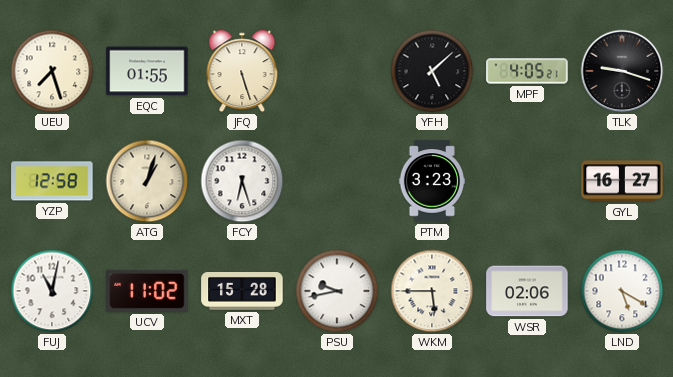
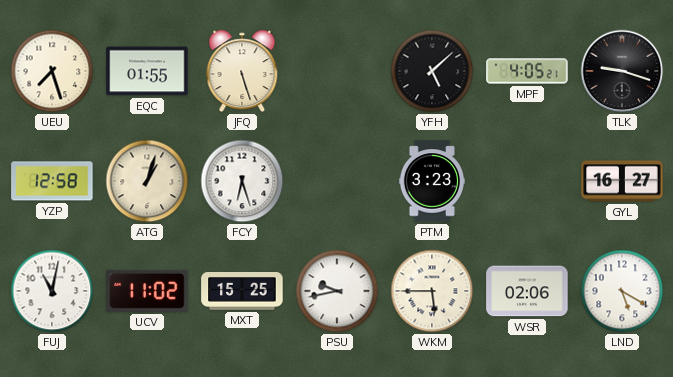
MXT: 15:28 -> 15:25
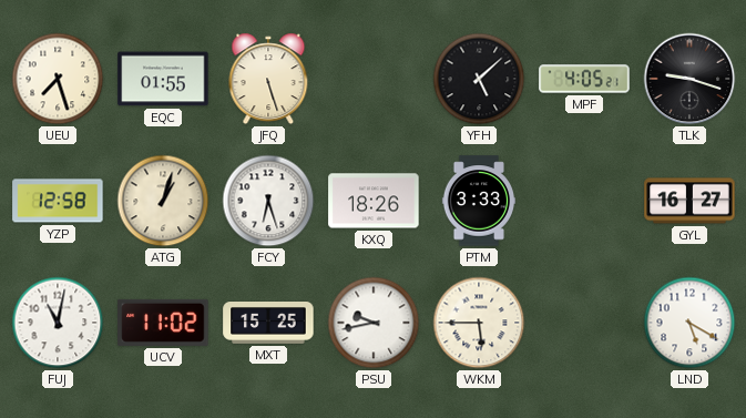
KXQ: none -> 18:26
PTM: 3:23 -> 3:33
WSR: 02:06 -> none
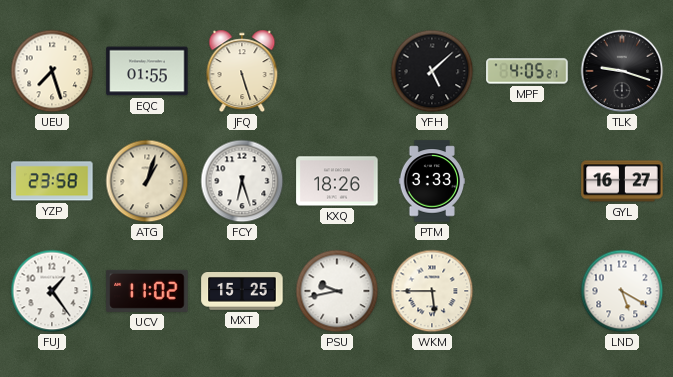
YZP: 12:58 -> 23:58
FUJ: 11:02 -> 1:24
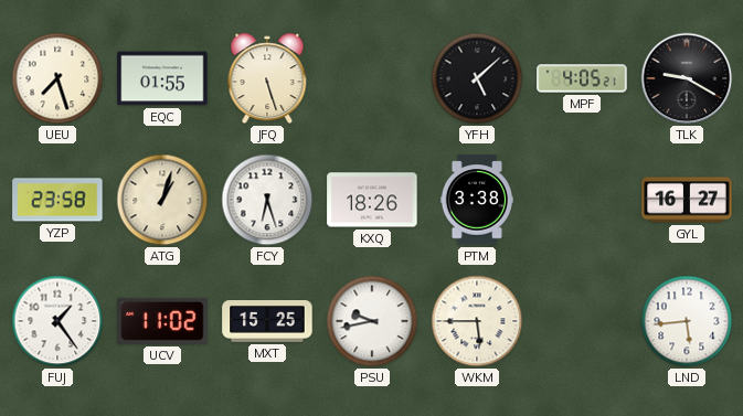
TLK: 9:18 -> 9:20
PTM: 3:33 -> 3:38
LND: 5:20 -> 5:44
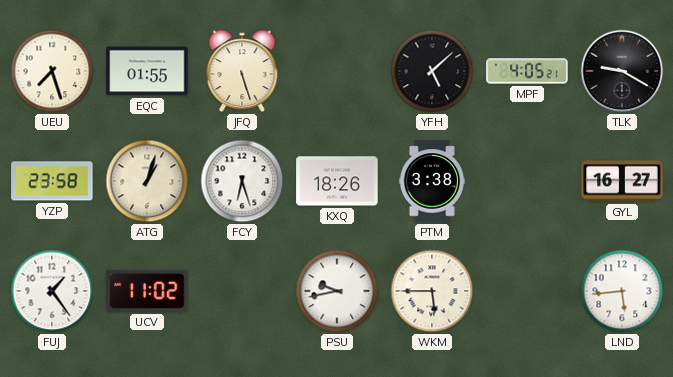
MXT: 15:25 -> none
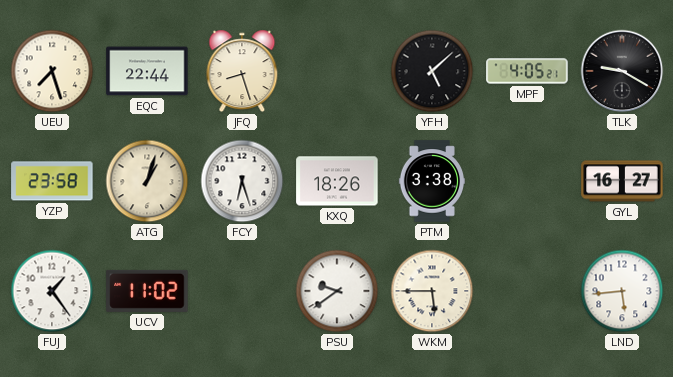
EQC: 01:55 -> 22:44
JFQ: 5:27 -> 8:27
PSU: 9:43 -> 9:39
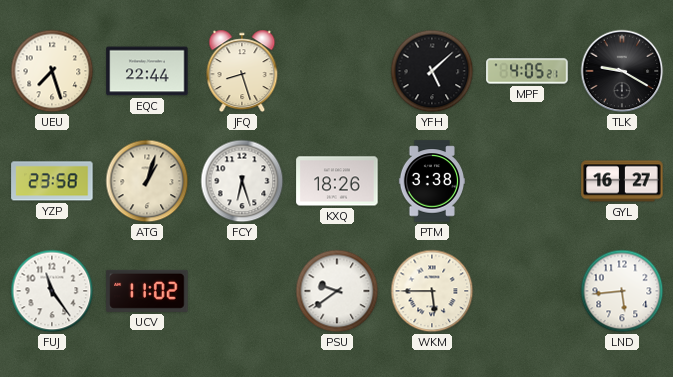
FUJ: 1:24 -> 11:24
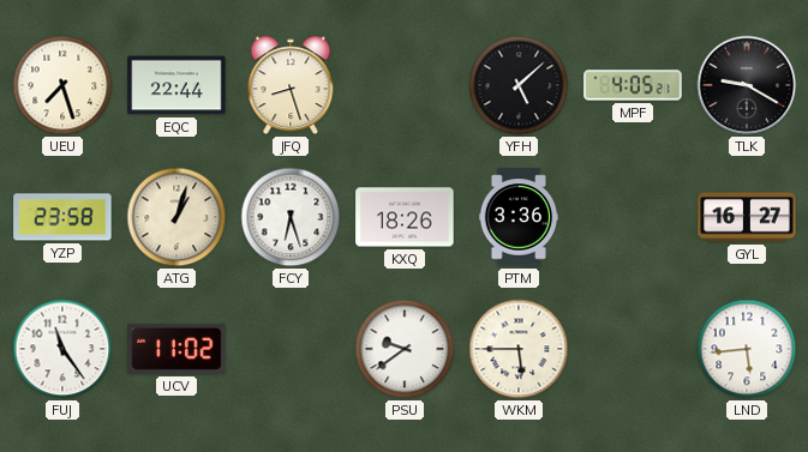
PTM: 3:38 -> 3:36
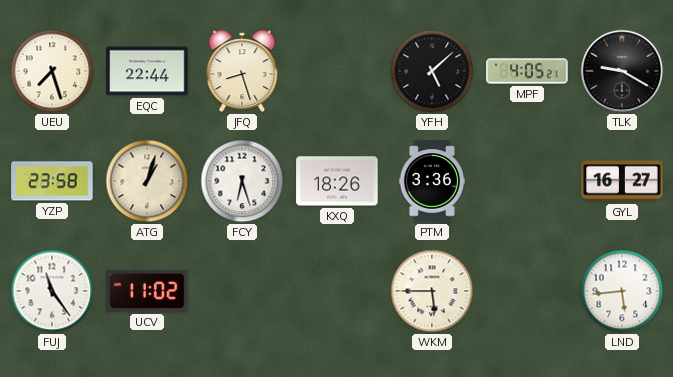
PSU: 9:39 -> none
